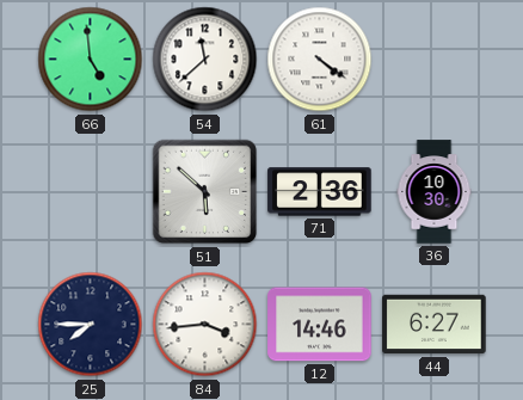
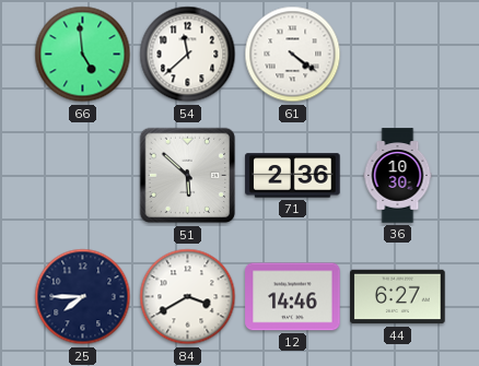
84: 3:44 -> 3:40
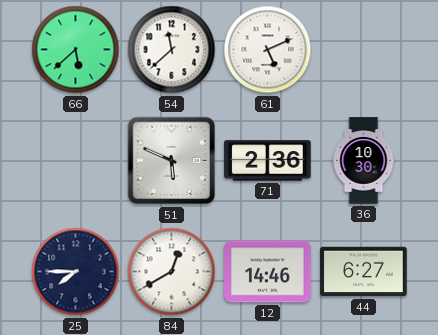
66: 4:59 -> 5:38
61: 4:21 -> 5:11
51: 5:52 -> 5:49
84: 3:40 -> 12:40
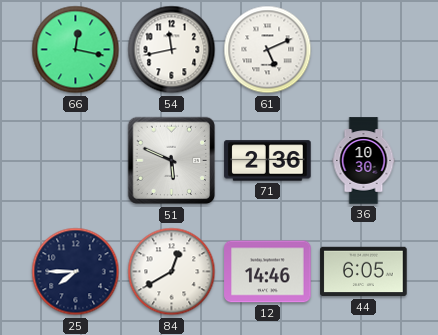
66: 5:38 -> 12:17
54: 11:38 -> 11:43
44: 6:27 -> 6:05
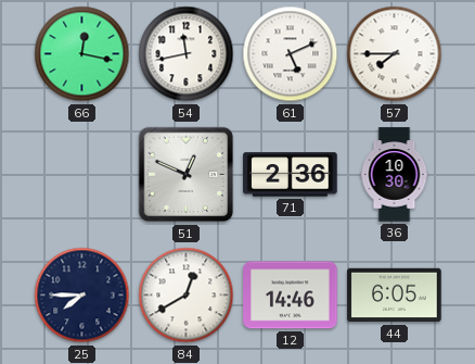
57: none -> 7:45
51: 5:49 -> 12:49
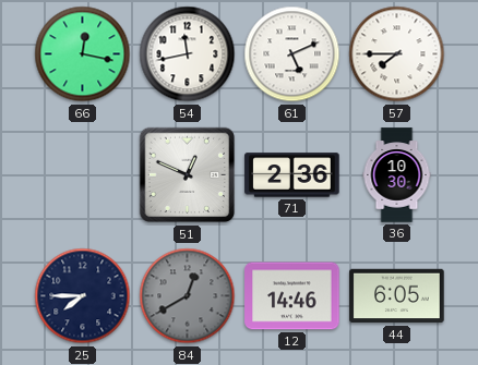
84 dial: white -> grey
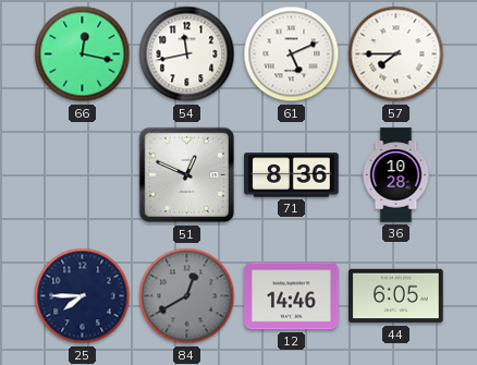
71: 2:36 -> 8:36
36: 10:30 -> 10:28
